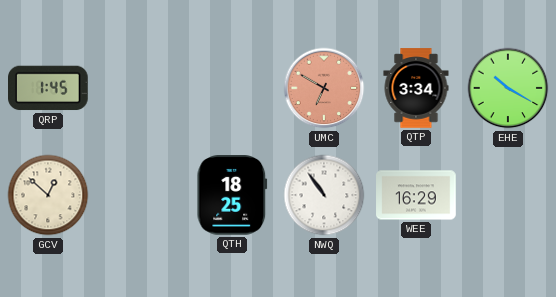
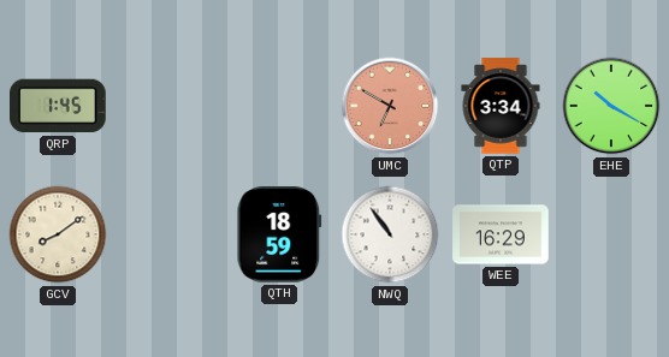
GCV: 12:52 -> 8:09
QTH: 18:25 -> 18:59
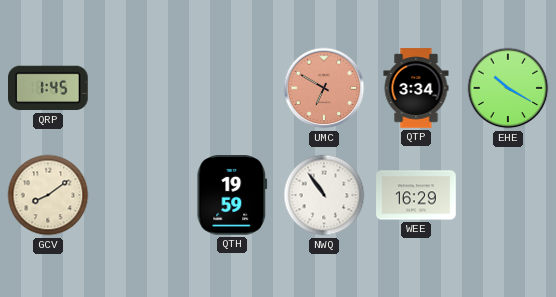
QTH: 18:59 -> 19:59
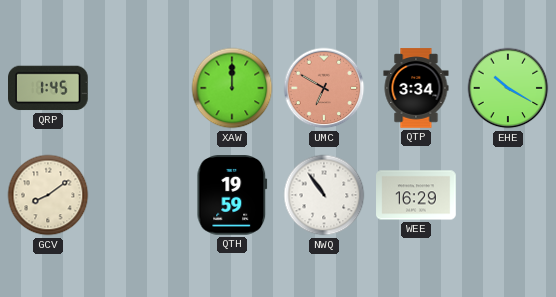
XAW: none -> 12:00
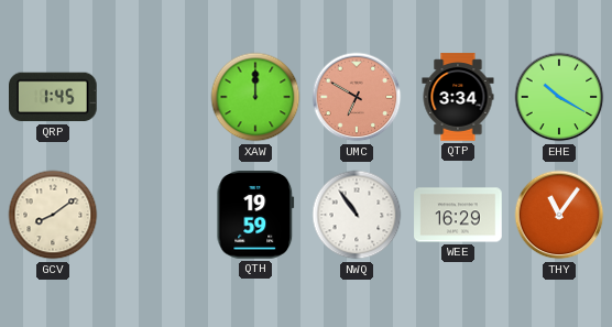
THY: none -> 11:06
